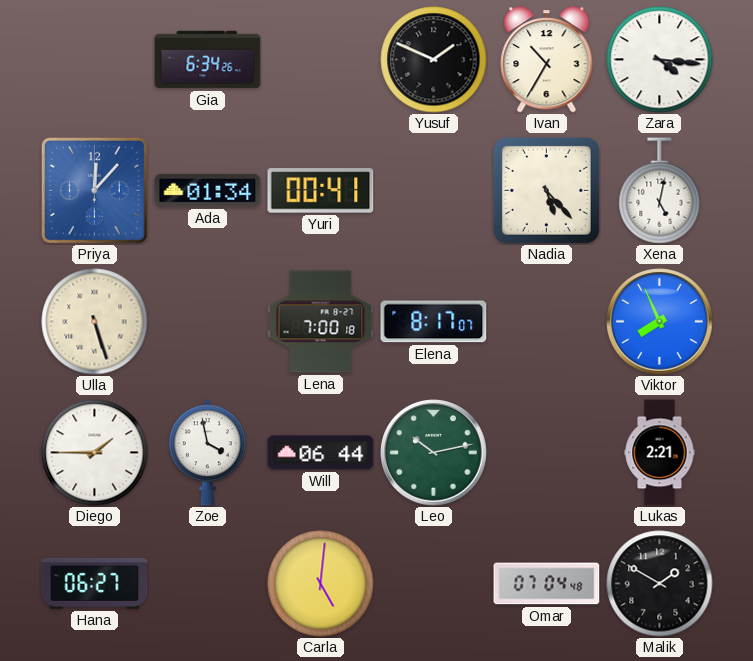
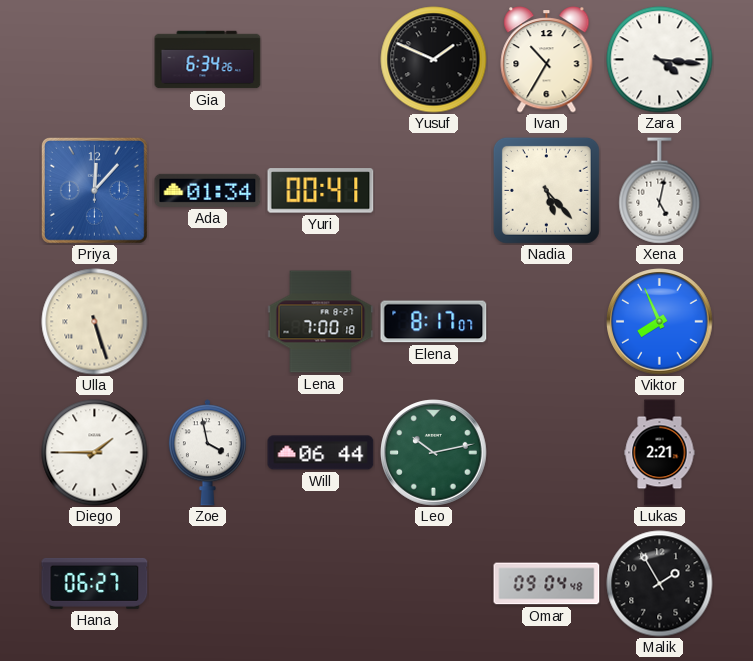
Carla: 5:01 -> none
Omar: 07:04 -> 09:04
Malik: 1:50 -> 1:55
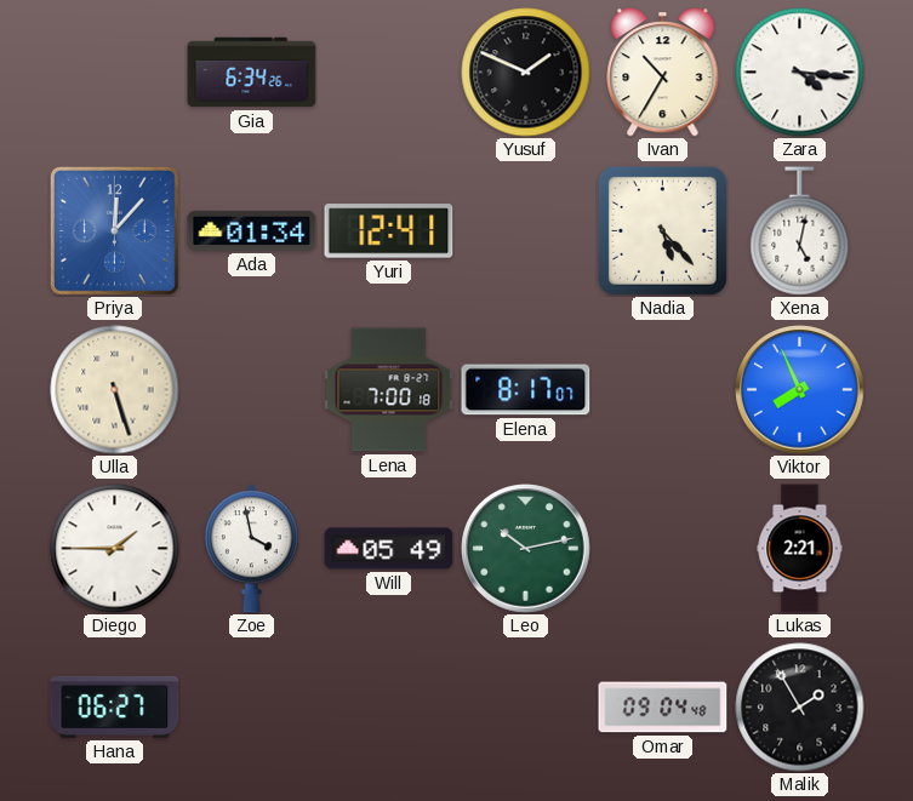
Yuri: 00:41 -> 12:41
Will: 06:44 -> 05:49
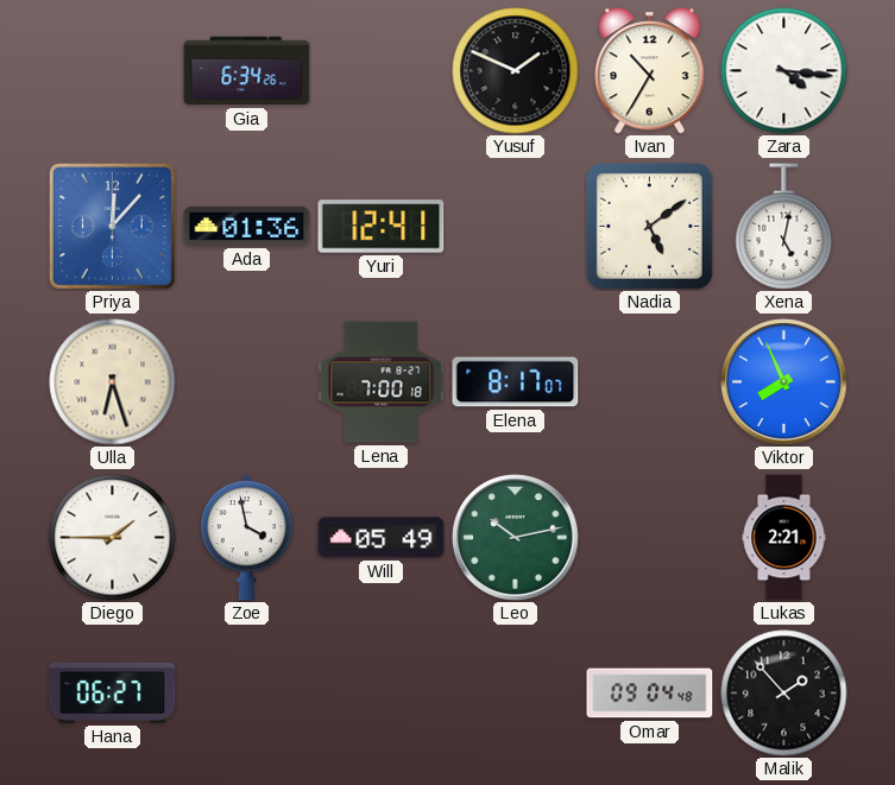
Ada: 01:34 -> 01:36
Nadia: 5:23 -> 5:09
Ulla: 5:27 -> 6:27
Malik: 1:55 -> 1:53
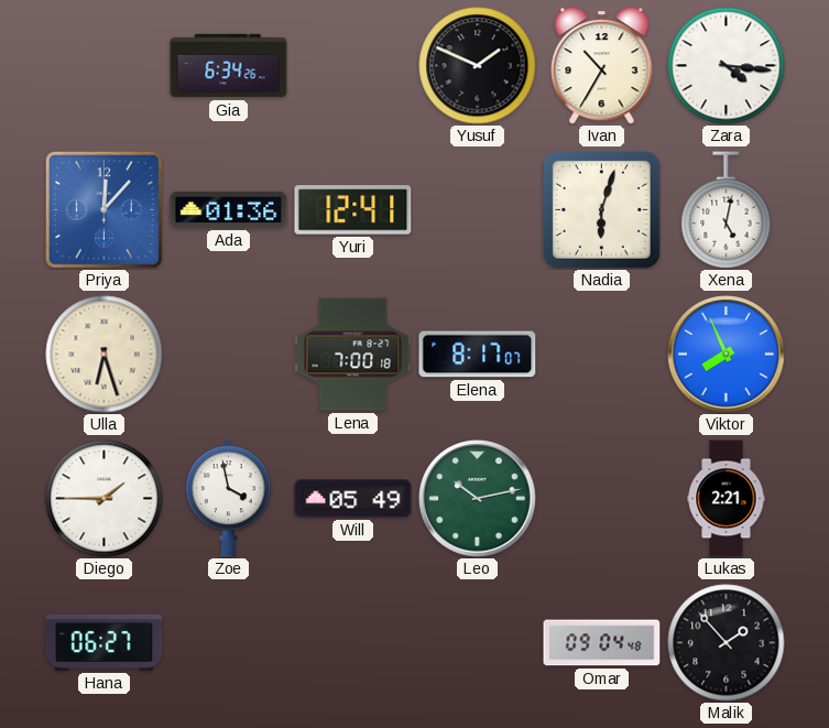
Nadia: 5:09 -> 6:03
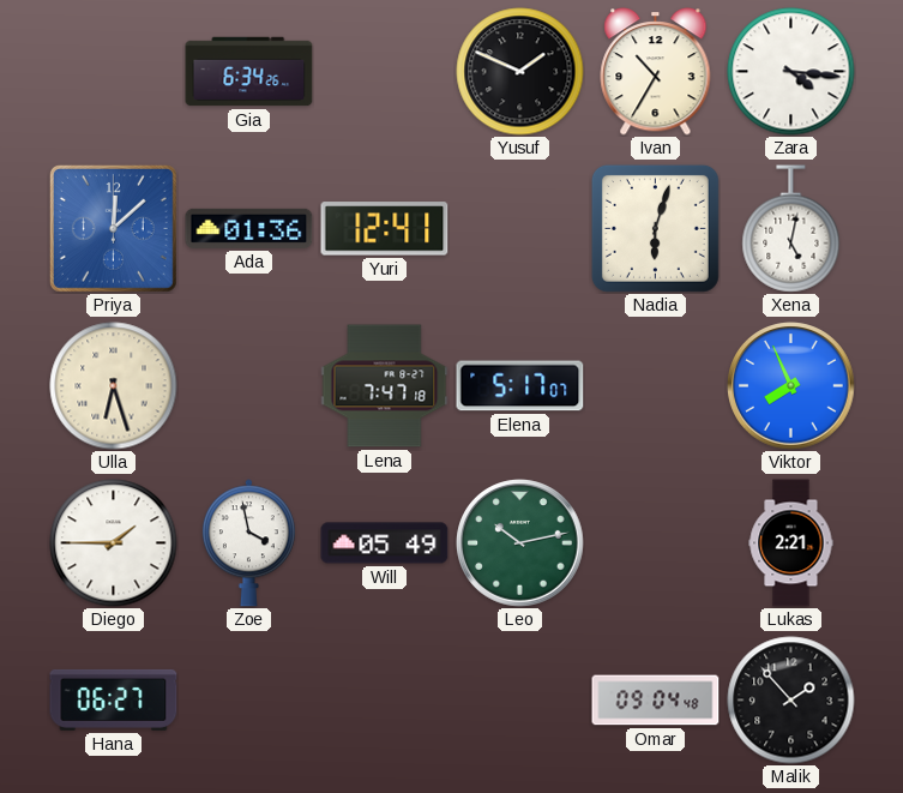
Priya: 12:07 -> 12:08
Lena: 7:00 -> 7:47
Elena: 8:17 -> 5:17
